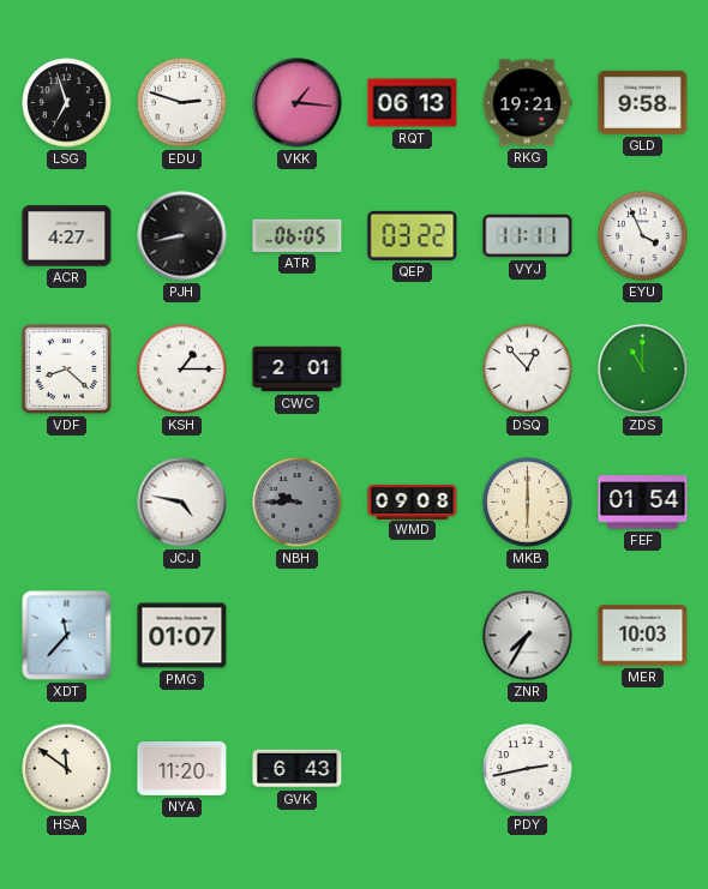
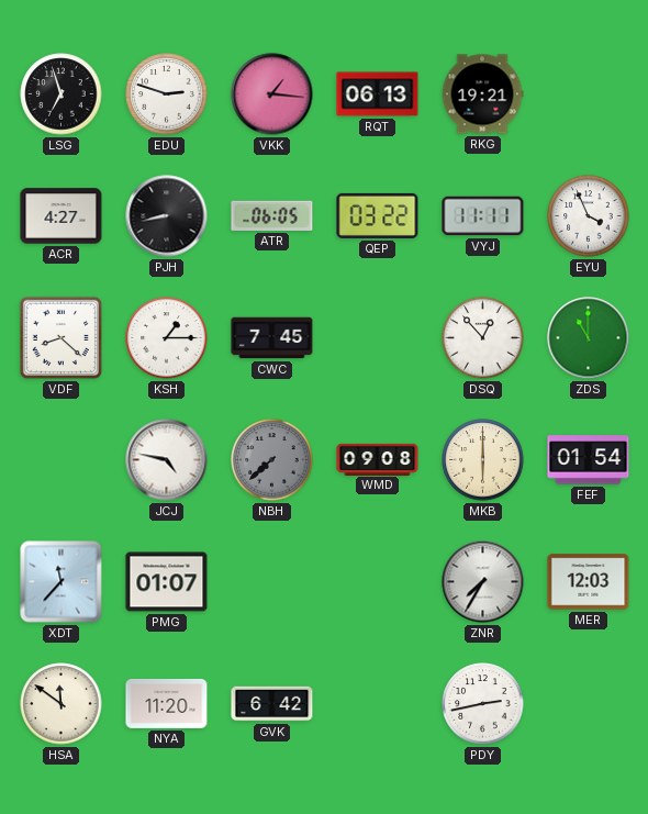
GLD: 9:58 -> none
CWC: 2:01 -> 7:45
NBH: 9:45 -> 7:38
MER: 10:03 -> 12:03
GVK: 6:43 -> 6:42
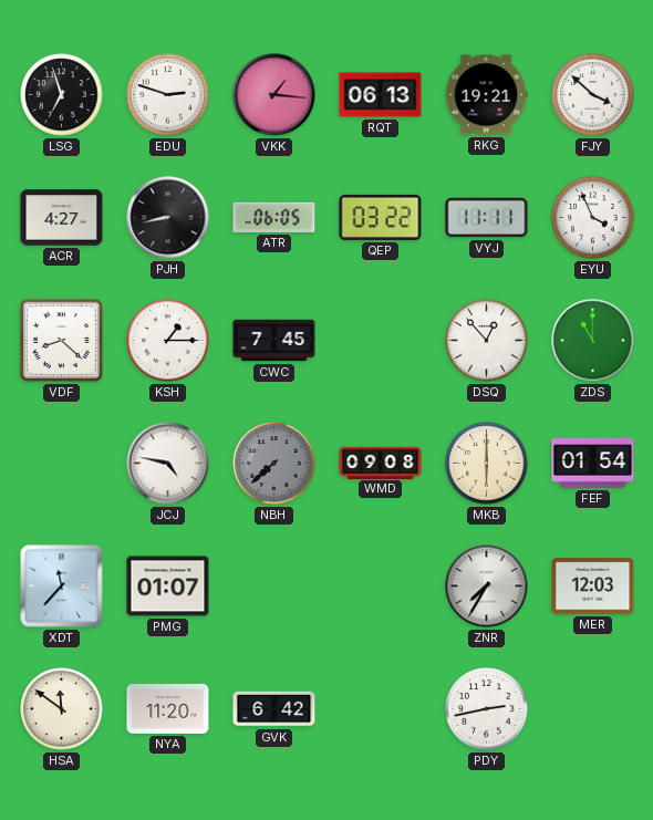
FJY: none -> 3:52
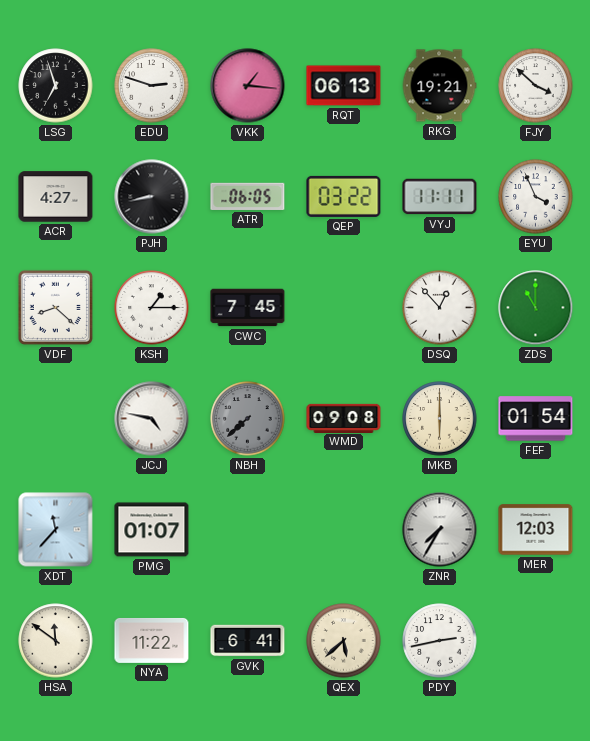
NYA: 11:20 -> 11:22
GVK: 6:42 -> 6:41
QEX: none -> 5:38
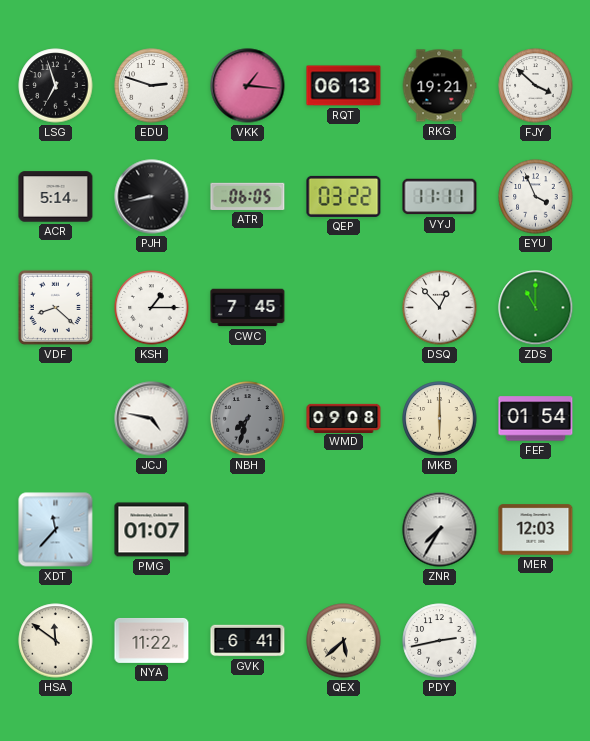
ACR: 4:27 -> 5:14
NBH: 7:38 -> 7:33
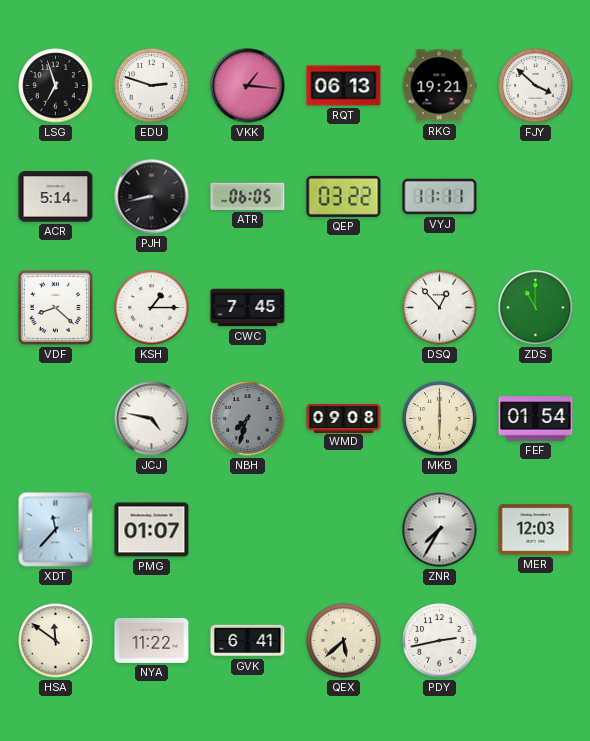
EYU: 3:56 -> none
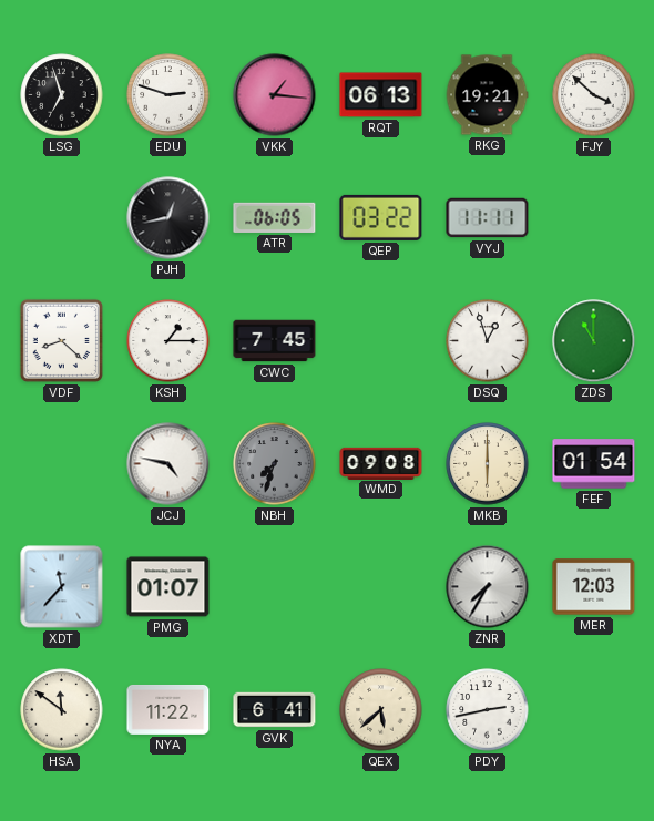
ACR: 5:14 -> none
PJH: 8:43 -> 12:43
DSQ: 12:53 -> 12:57
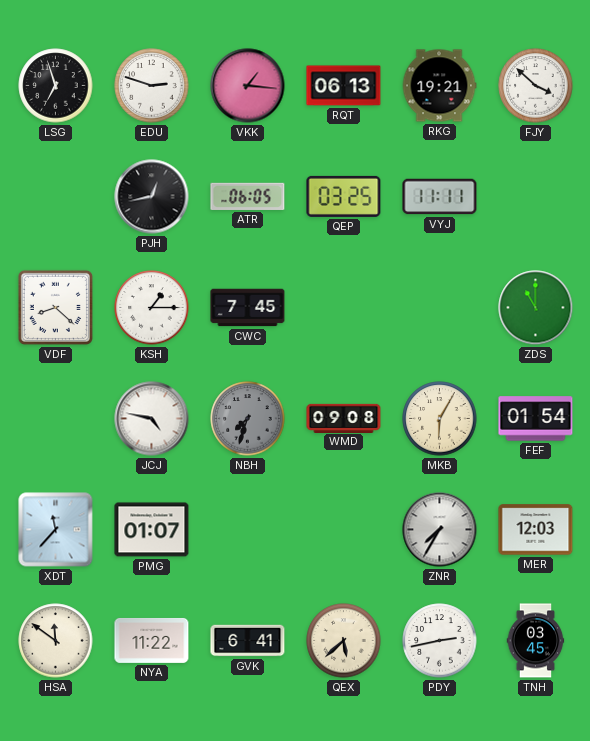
QEP: 03:22 -> 03:25
DSQ: 12:57 -> none
MKB: 6:00 -> 6:05
TNH: none -> 03:45
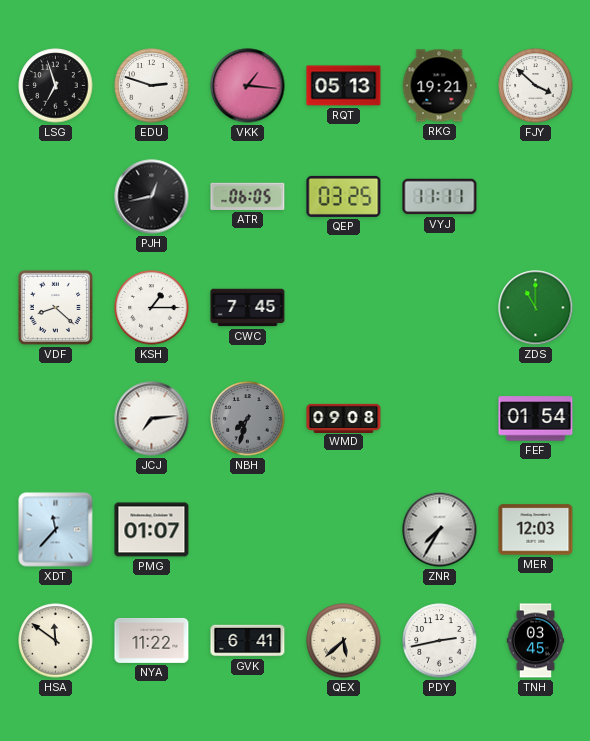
RQT: 06:13 -> 05:13
JCJ: 4:47 -> 7:14
MKB: 6:05 -> none
